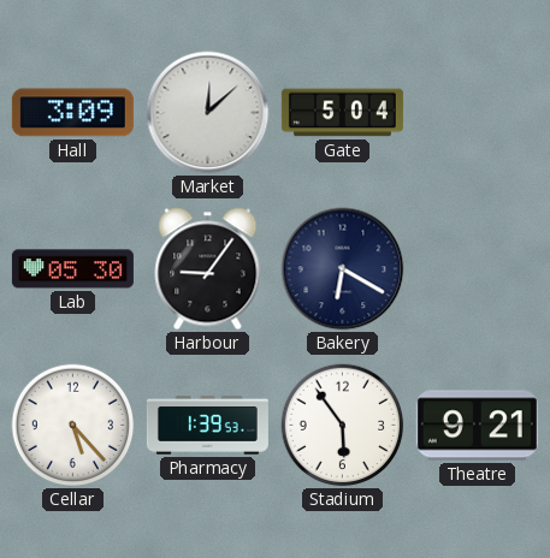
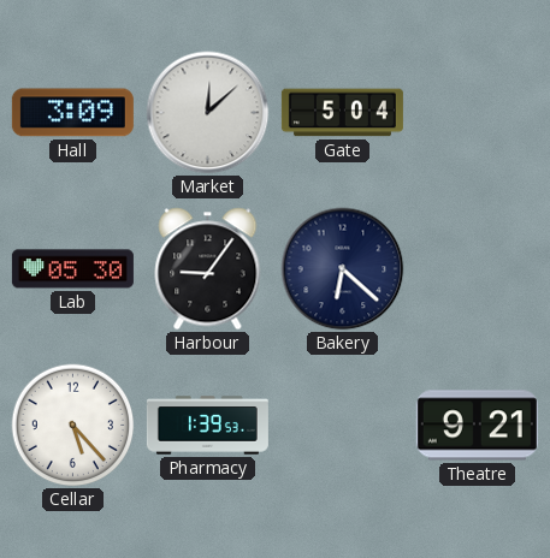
Bakery: 6:20 -> 6:22
Stadium: 5:54 -> none
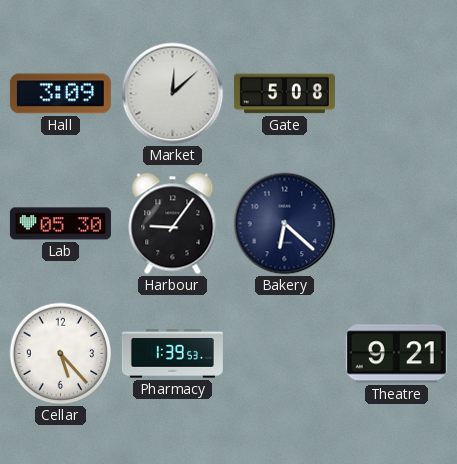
Gate: 5:04 -> 5:08
